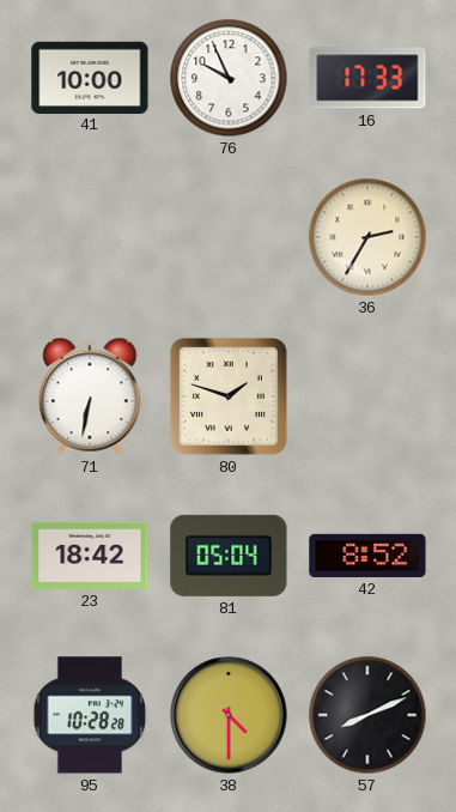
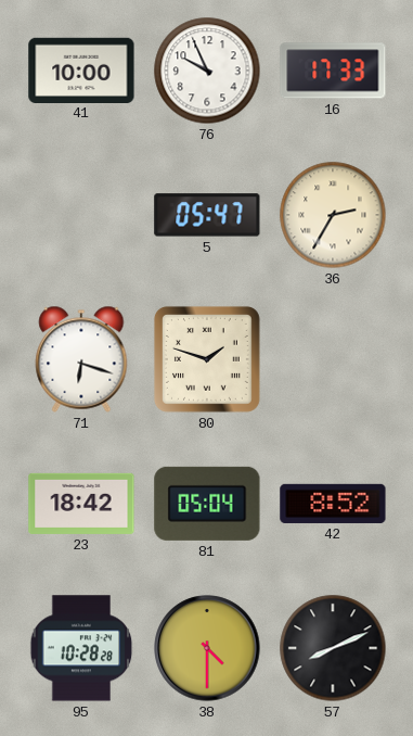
5: none -> 05:47
71: 6:32 -> 6:18
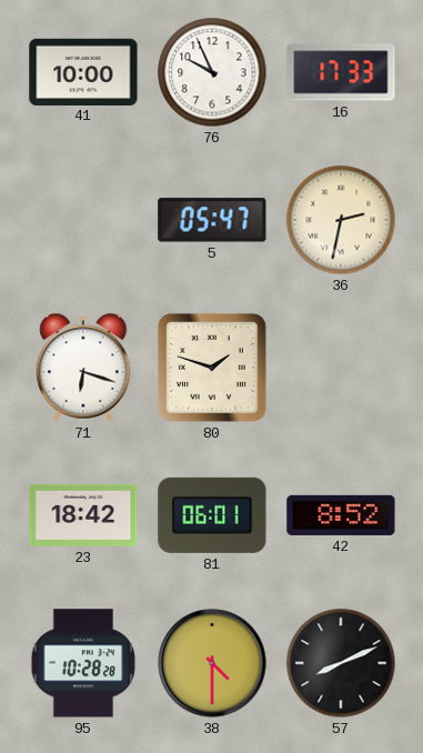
36: 2:35 -> 2:32
81: 05:04 -> 06:01
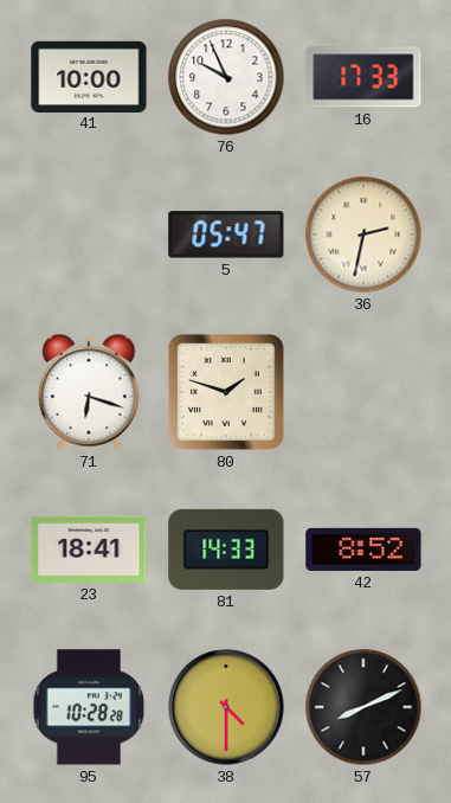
23: 18:42 -> 18:41
81: 06:01 -> 14:33
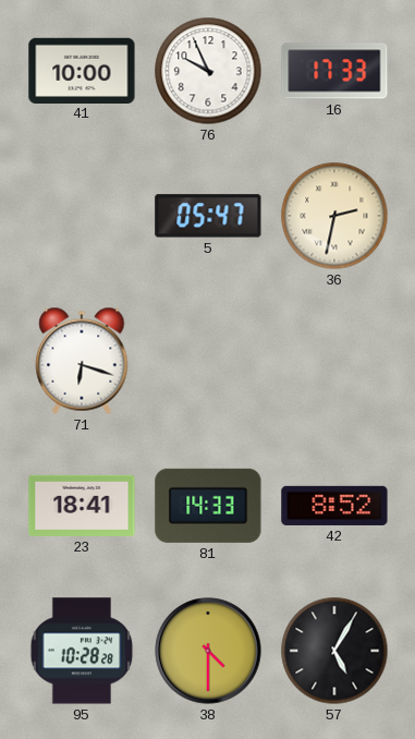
80: 1:48 -> none
57: 8:11 -> 5:05
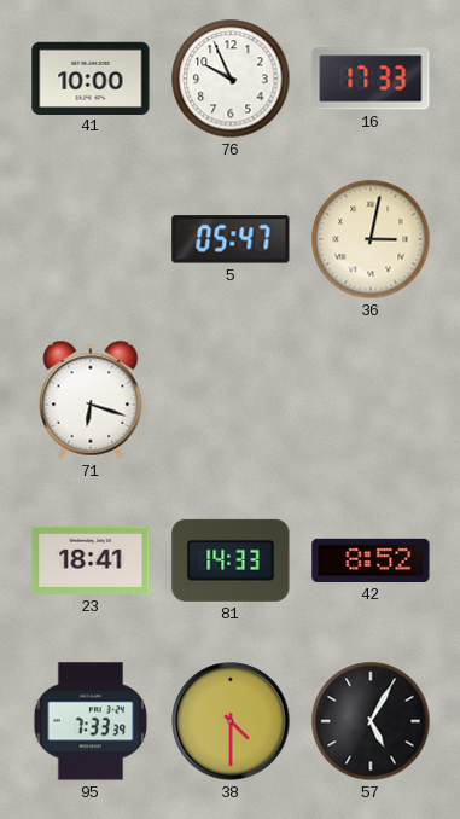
36: 2:32 -> 3:02
95: 10:28 -> 7:33
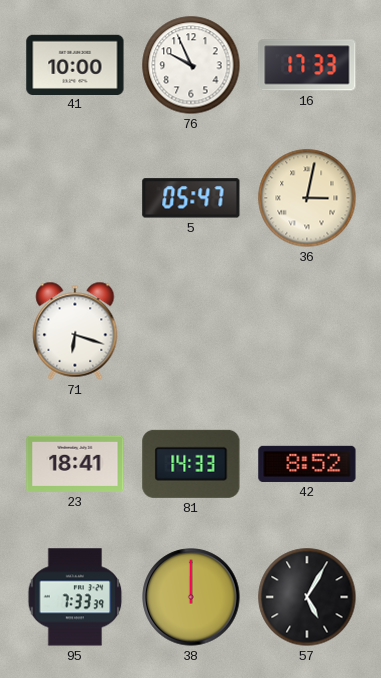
38: 4:30 -> 12:00
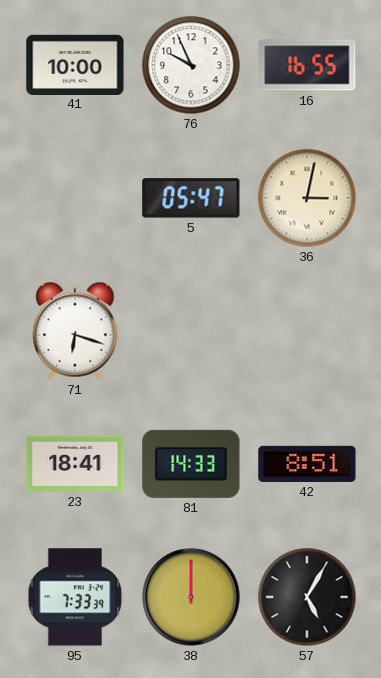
16: 17:33 -> 16:55
42: 8:52 -> 8:51
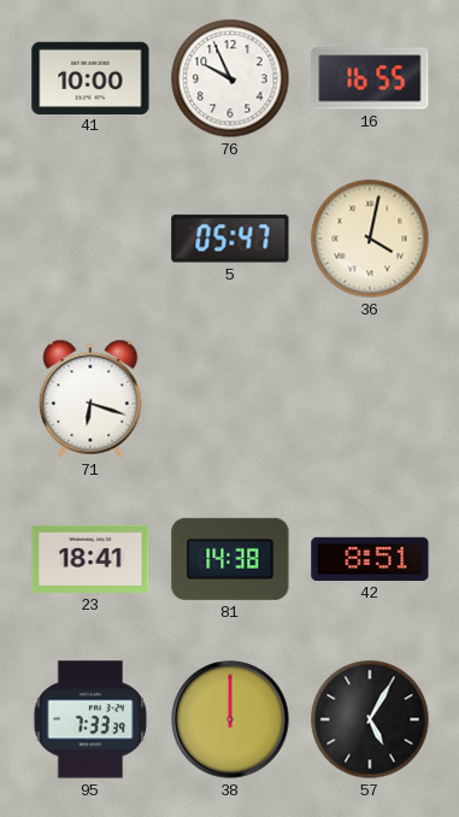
36: 3:02 -> 4:02
81: 14:33 -> 14:38
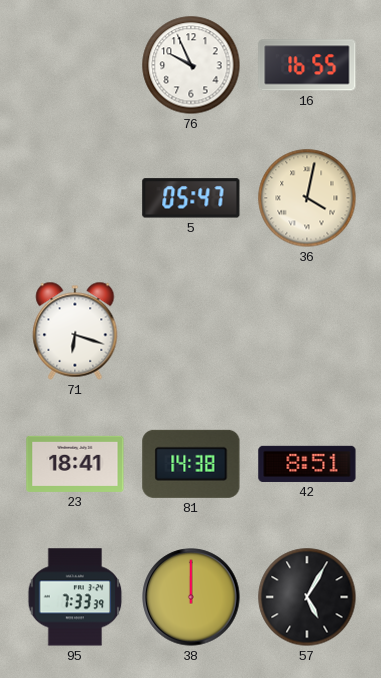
41: 10:00 -> none
